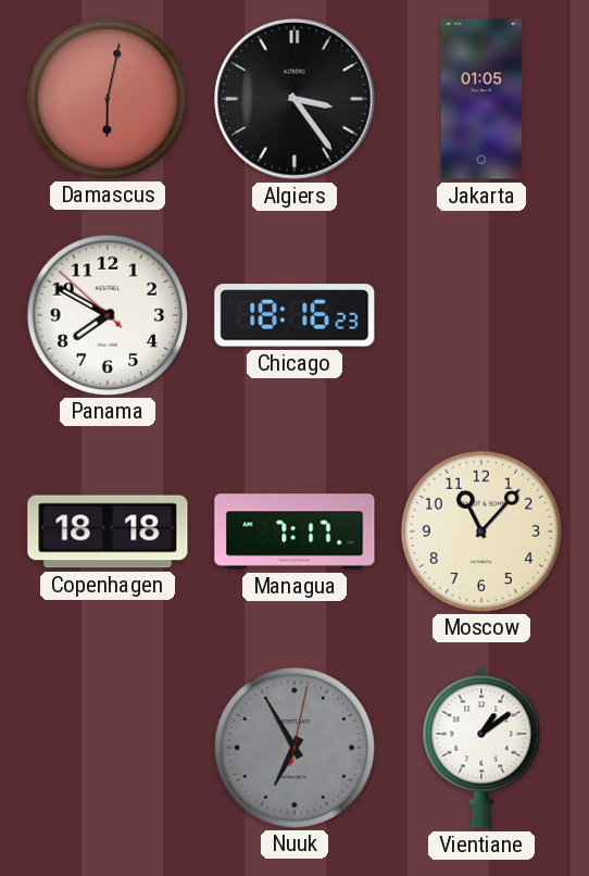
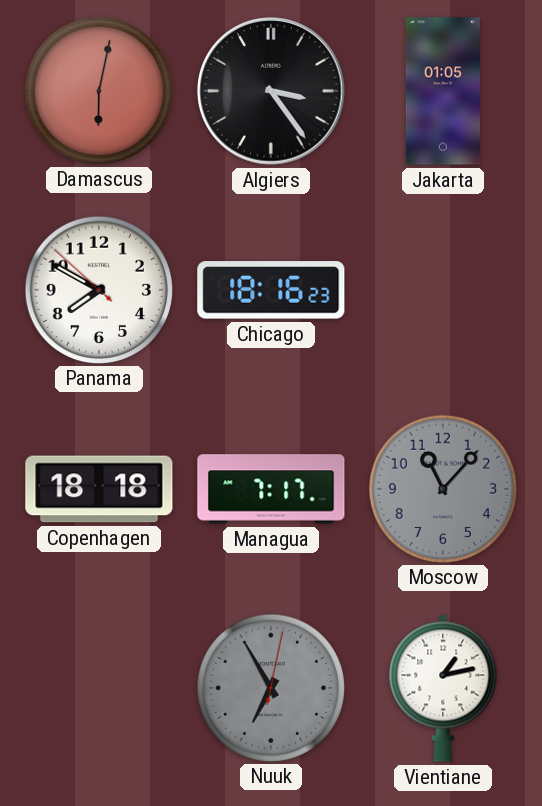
Moscow dial: cream -> grey
Vientiane: 1:09 -> 1:13
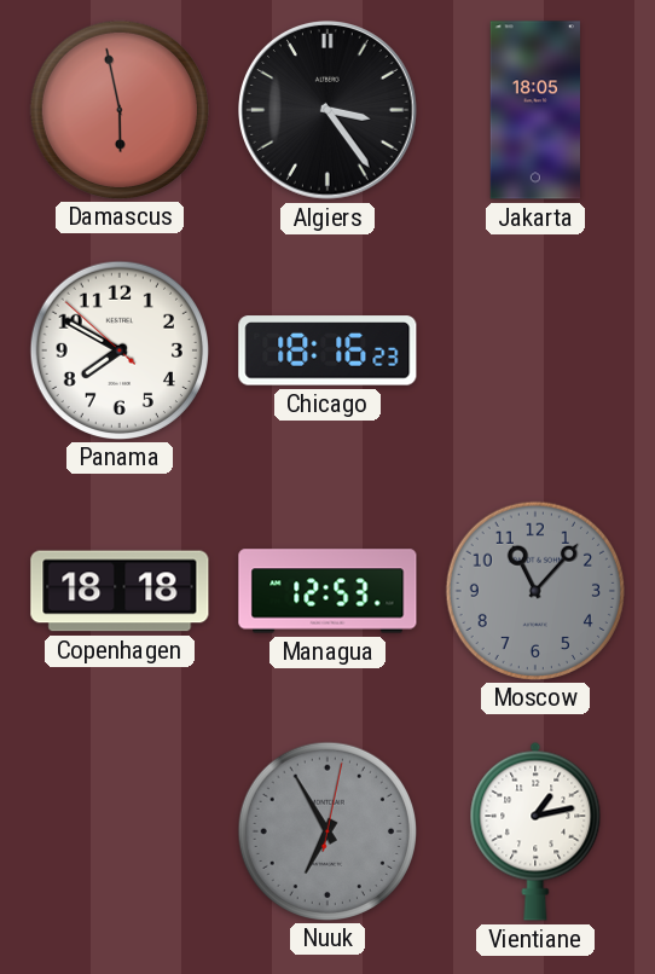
Damascus: 6:02 -> 5:58
Jakarta: 01:05 -> 18:05
Managua: 7:17 -> 12:53
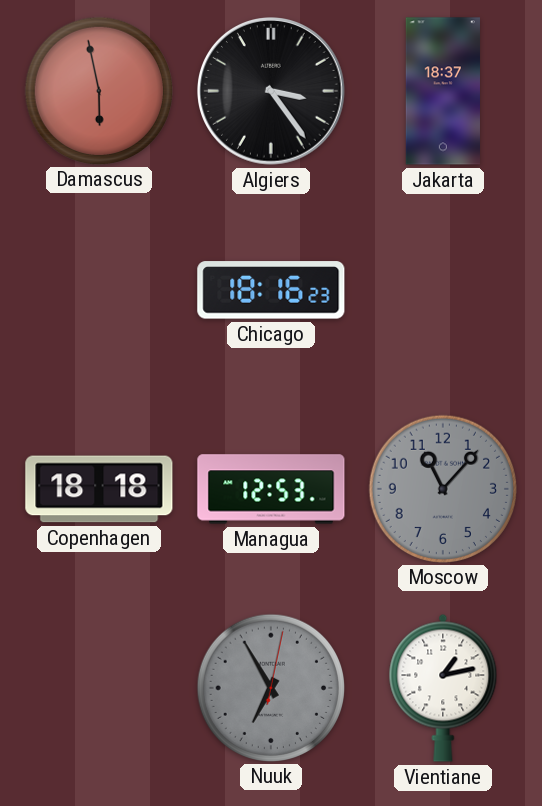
Jakarta: 18:05 -> 18:37
Panama: 7:49 -> none
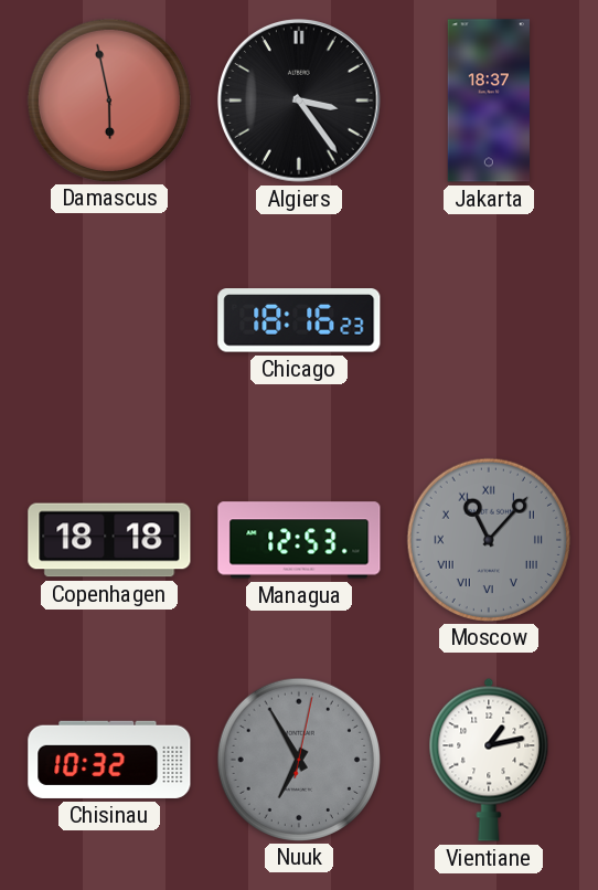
Moscow numerals: Arabic -> Roman
Chisinau: none -> 10:32
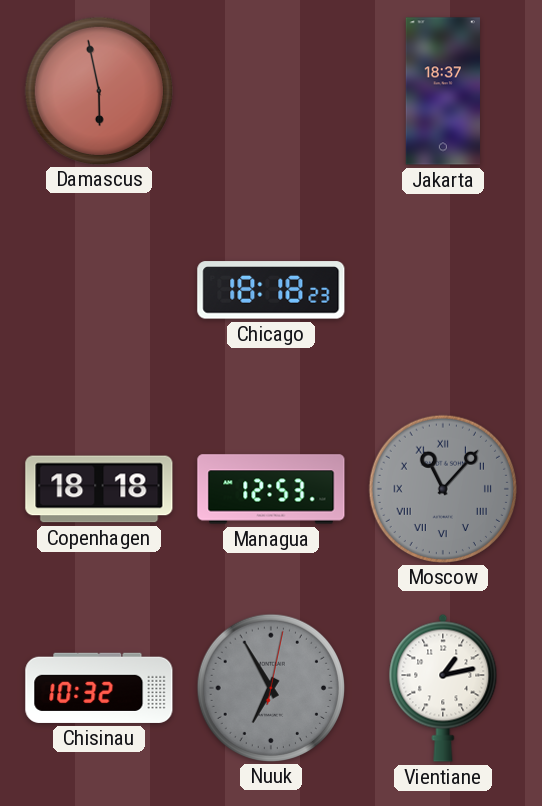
Algiers: 3:24 -> none
Chicago: 18:16 -> 18:18
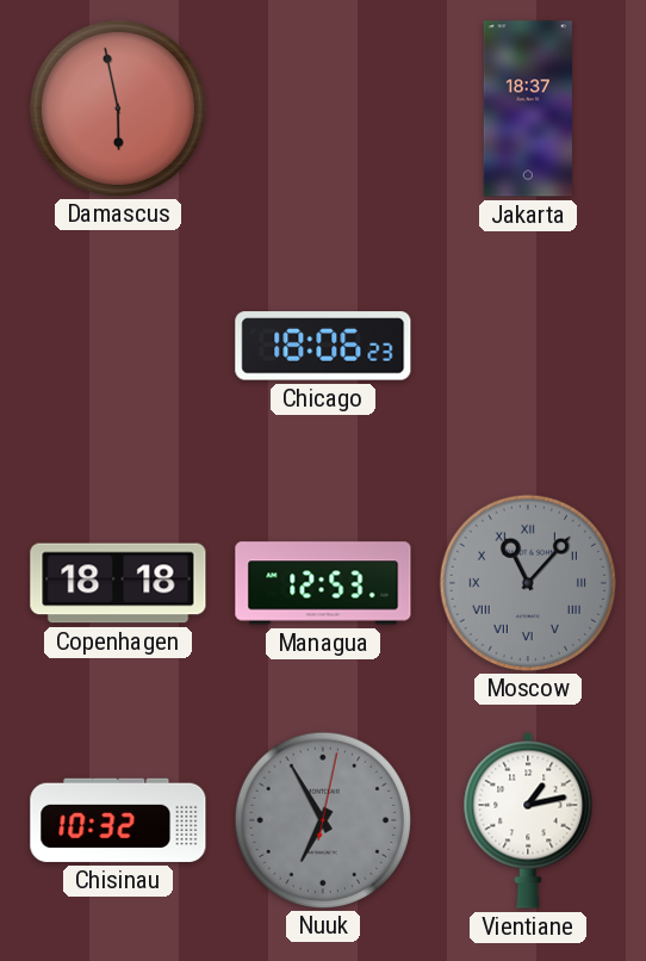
Chicago: 18:18 -> 18:06
